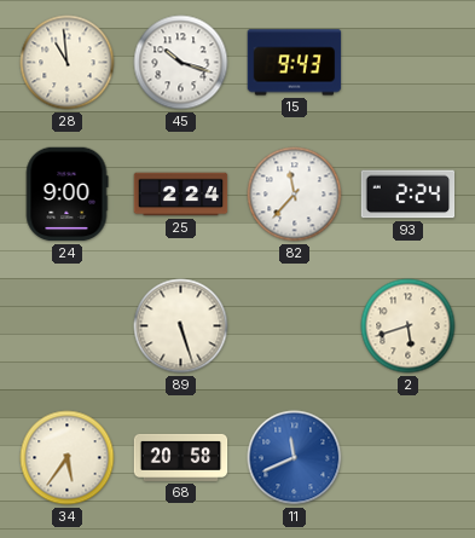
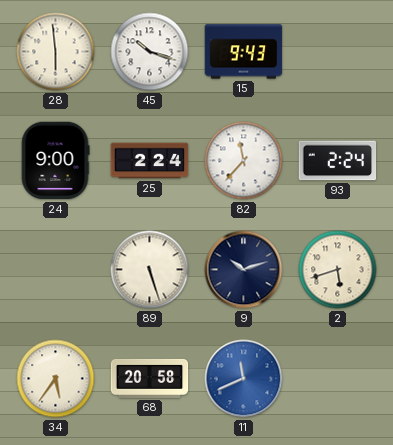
28: 10:59 -> 5:59
9: none -> 10:12
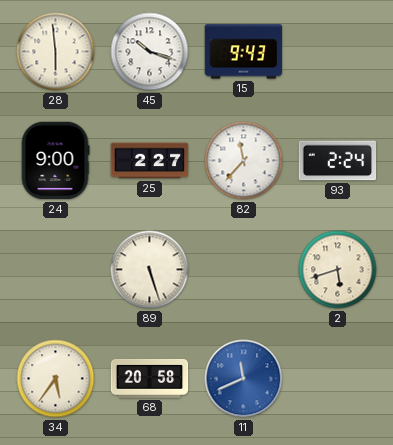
25: 2:24 -> 2:27
9: 10:12 -> none
